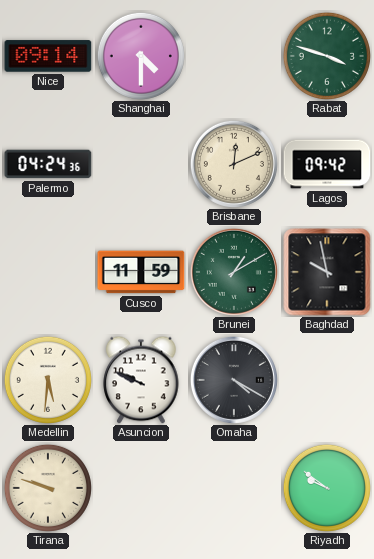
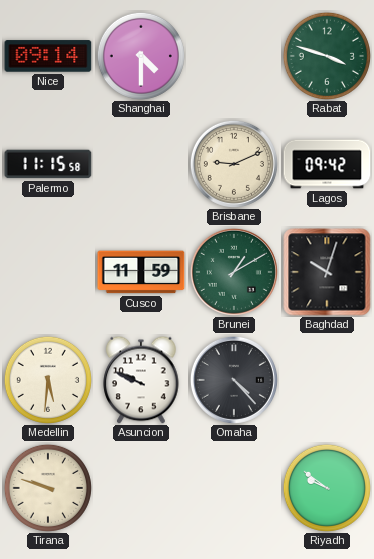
Palermo: 04:24 -> 11:15
Brisbane: 12:11 -> 9:11
Baghdad: 9:58 -> 10:03
Omaha: 4:20 -> 4:23
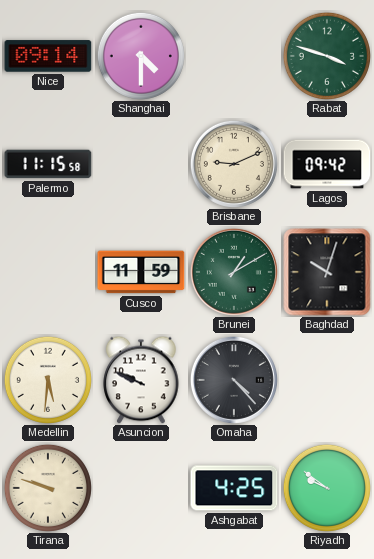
Ashgabat: none -> 4:25
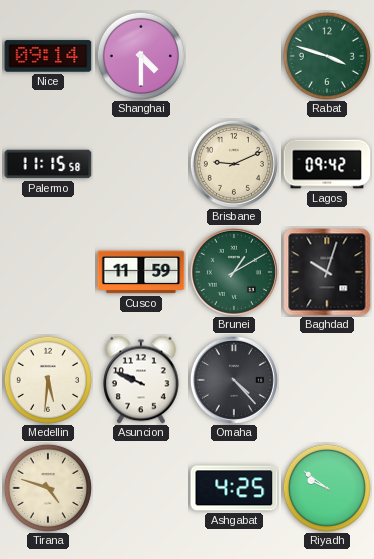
Tirana: 9:48 -> 4:48
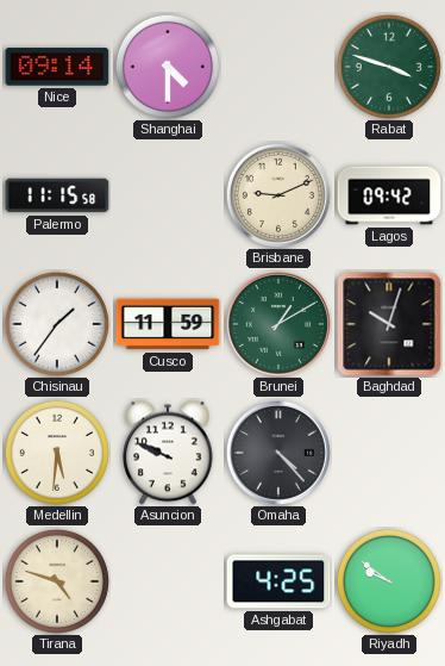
Chisinau: none -> 1:36
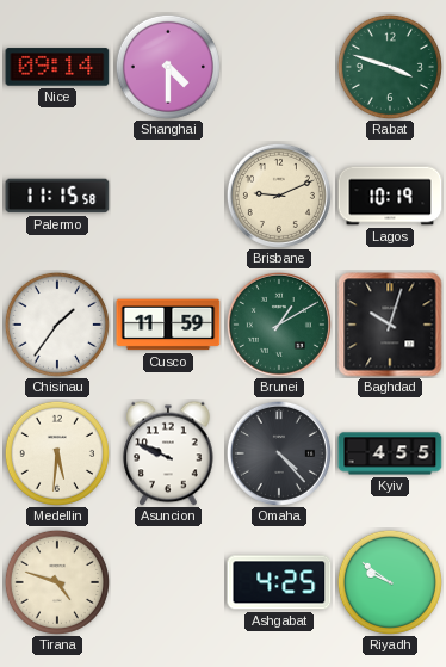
Lagos: 09:42 -> 10:19
Kyiv: none -> 4:55
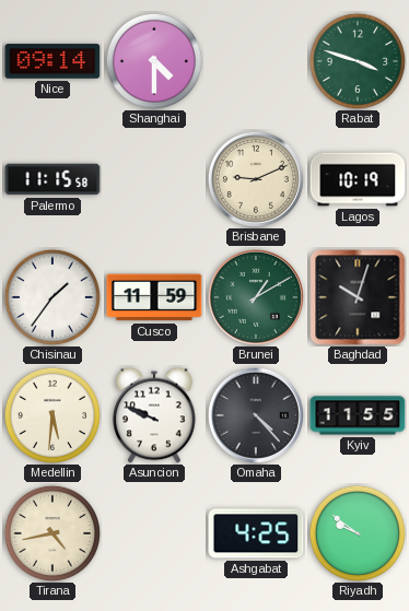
Kyiv: 4:55 -> 11:55
Tirana: 4:48 -> 4:43
